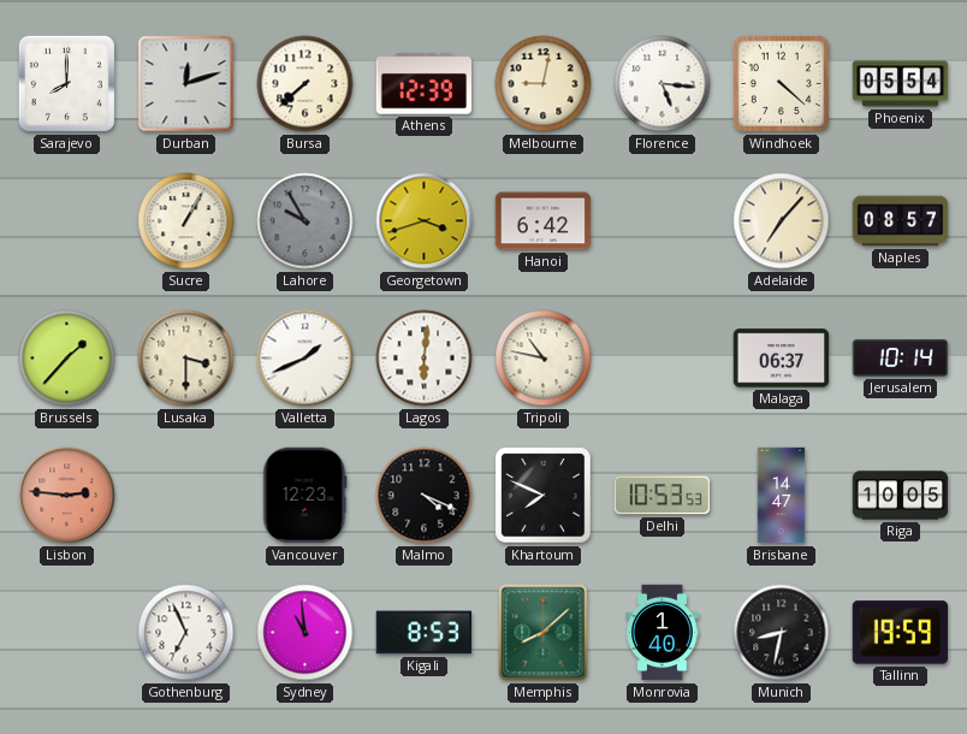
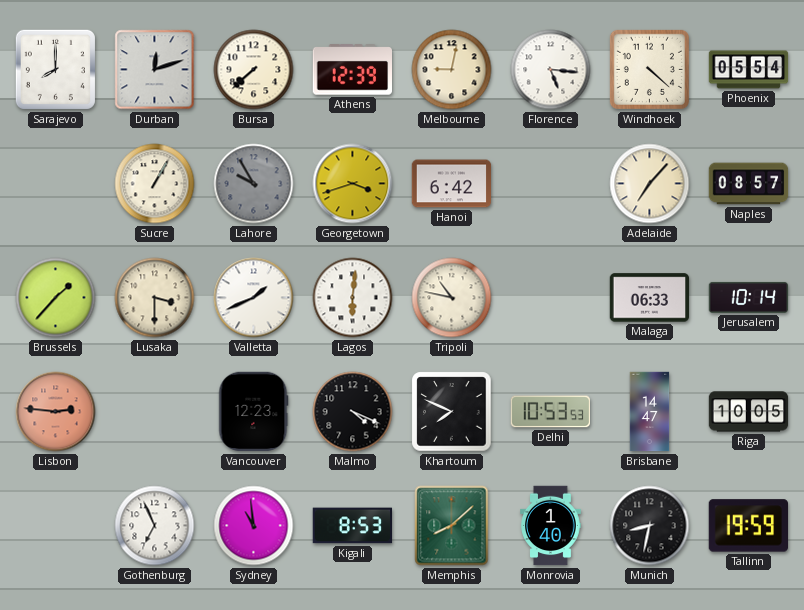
Malaga: 06:37 -> 06:33
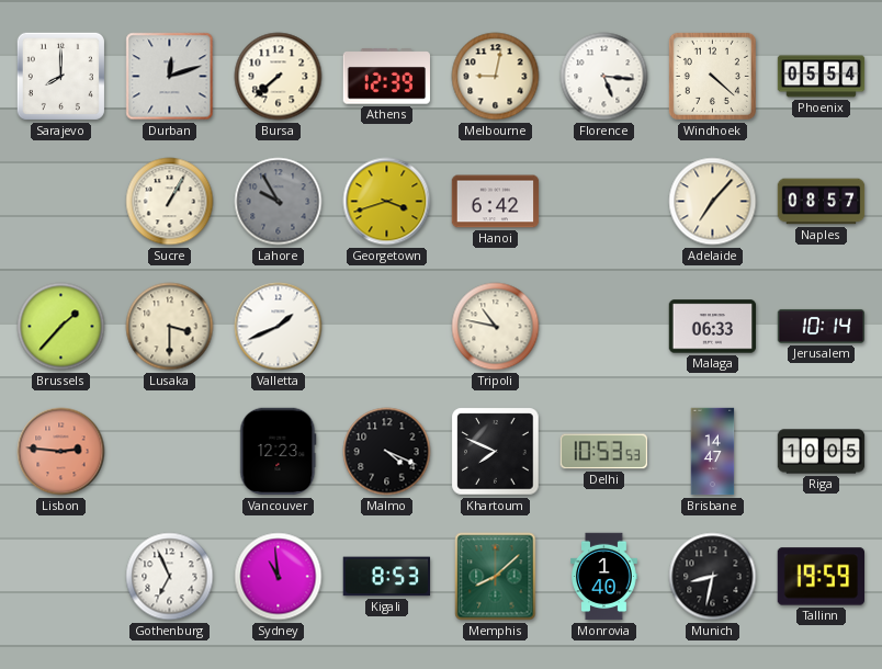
Lagos: 6:01 -> none
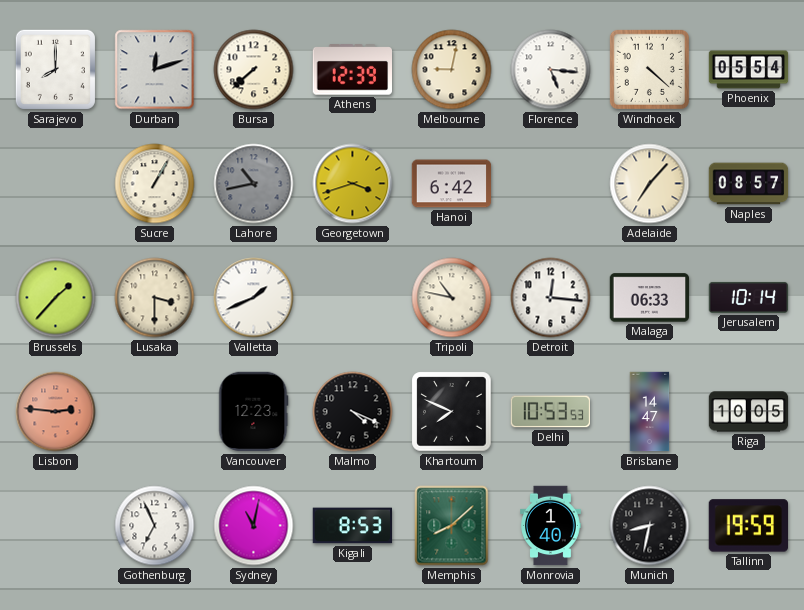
Lahore: 9:55 -> 10:43
Detroit: none -> 12:16
Sydney: 10:59 -> 11:02
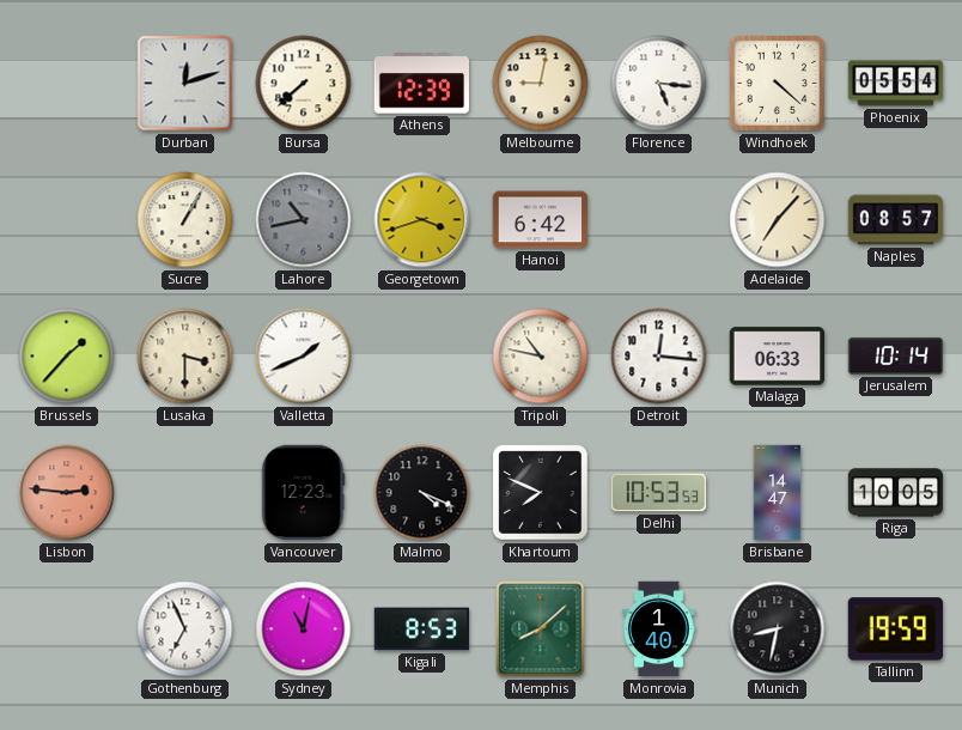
Sarajevo: 8:00 -> none
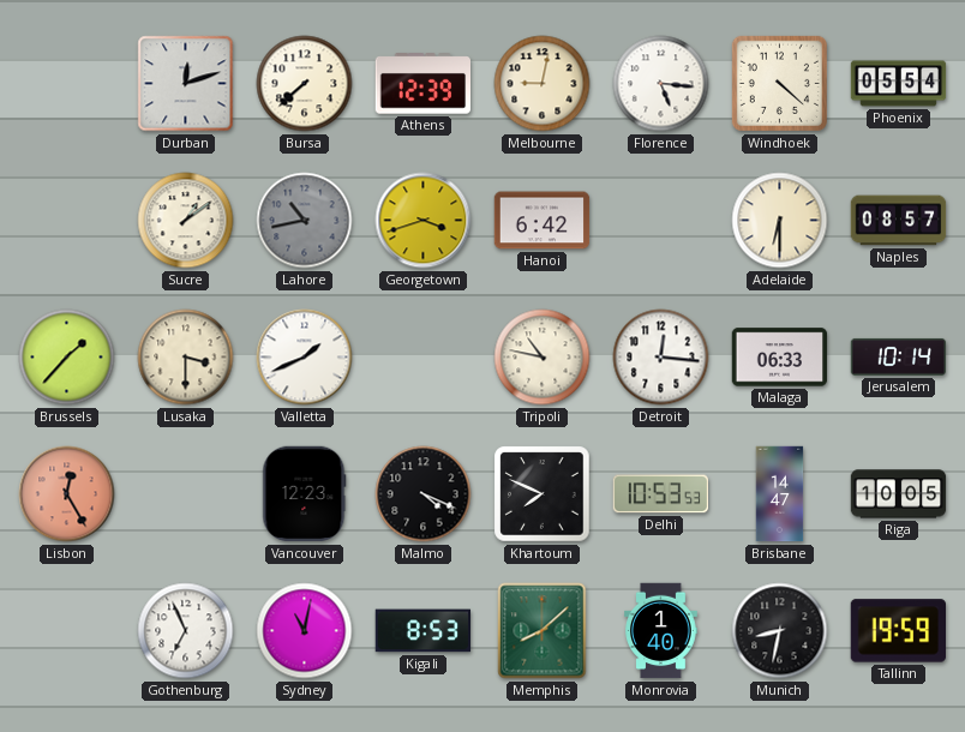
Sucre: 1:05 -> 1:09
Adelaide: 7:07 -> 6:30
Lisbon: 2:46 -> 12:25
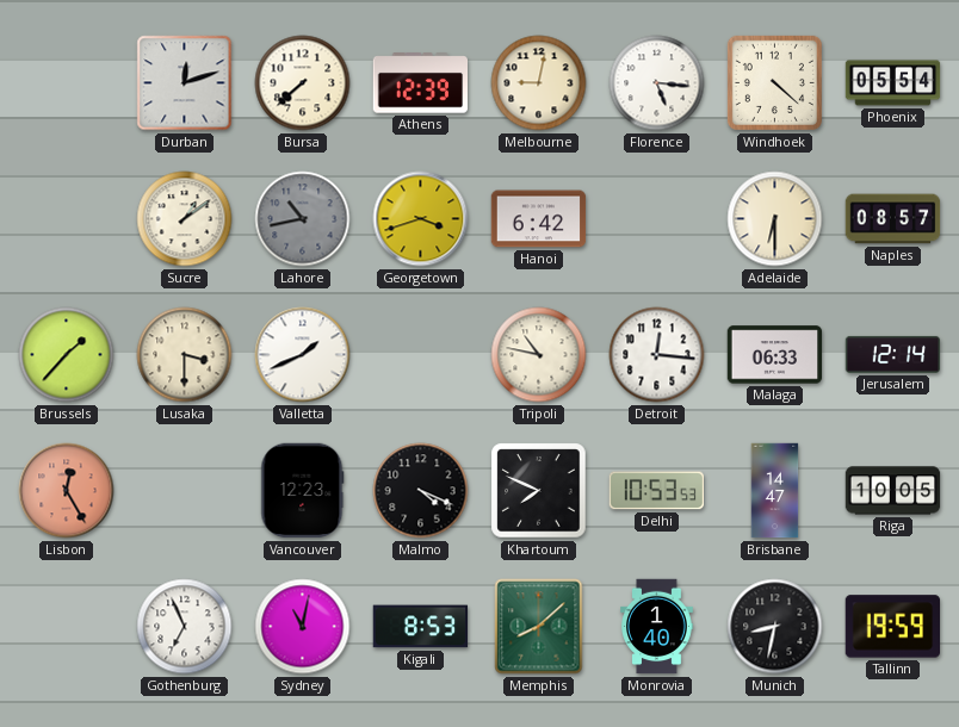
Jerusalem: 10:14 -> 12:14
